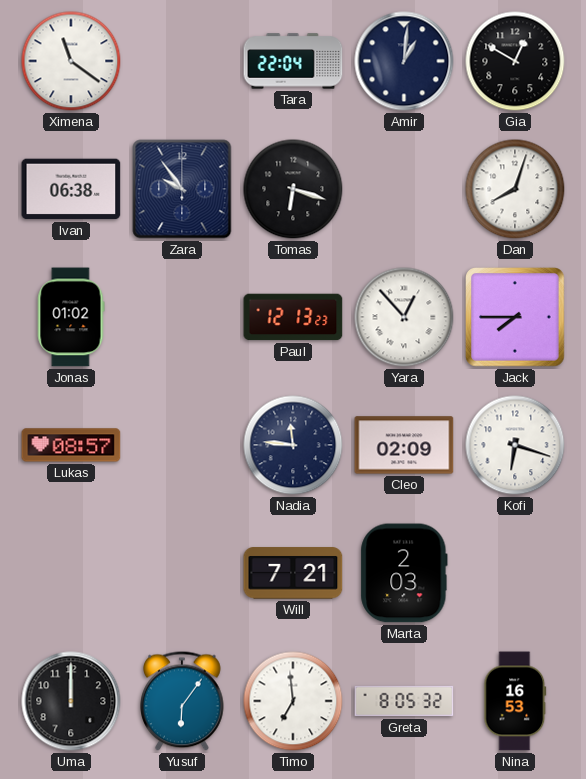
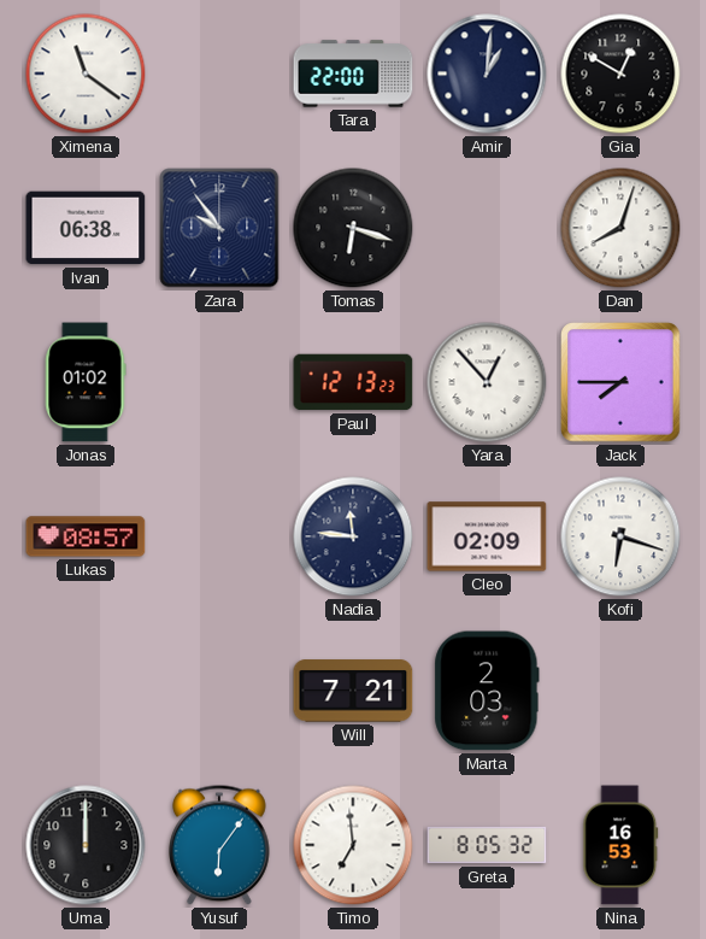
Tara: 22:04 -> 22:00
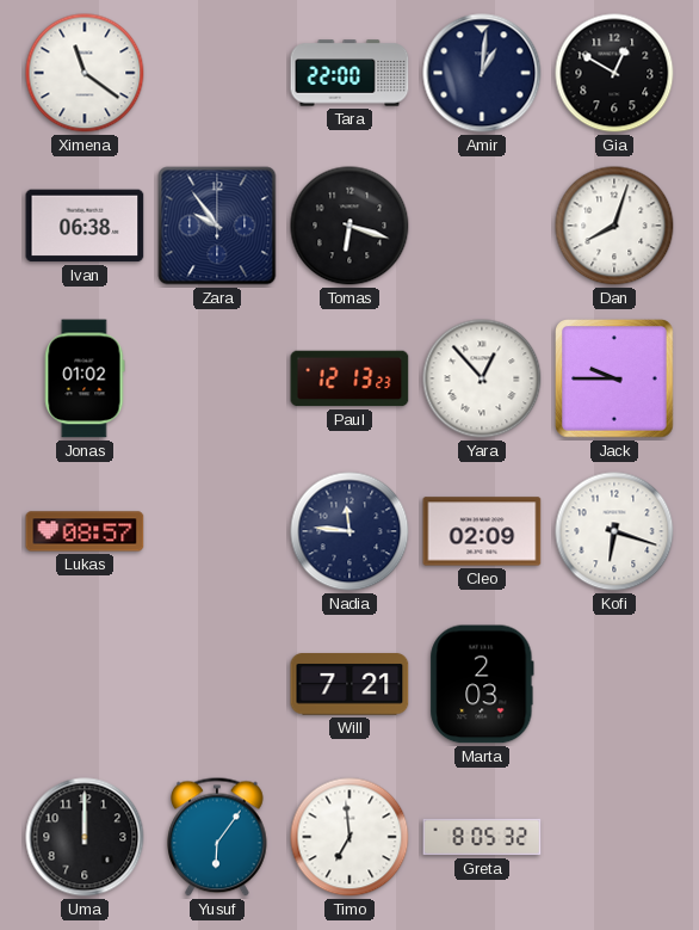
Jack: 7:45 -> 9:45
Nina: 16:53 -> none
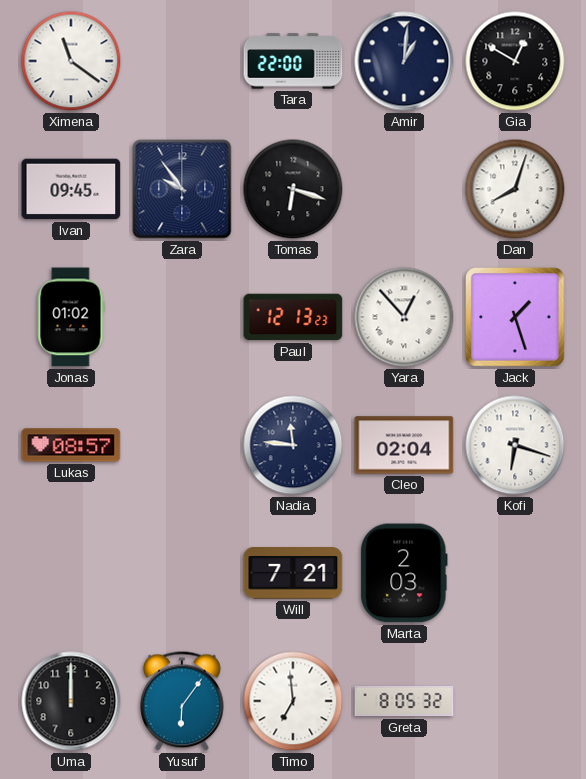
Ivan: 06:38 -> 09:45
Jack: 9:45 -> 1:27
Cleo: 02:09 -> 02:04
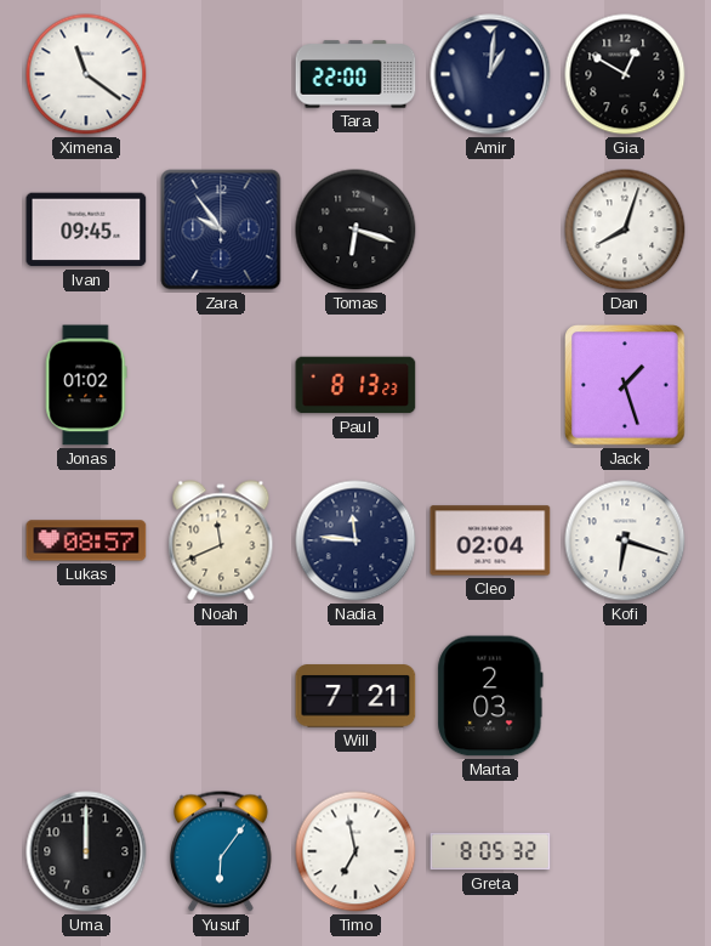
Paul: 12:13 -> 8:13
Yara: 12:53 -> none
Noah: none -> 11:41
Timo: 6:59 -> 6:58
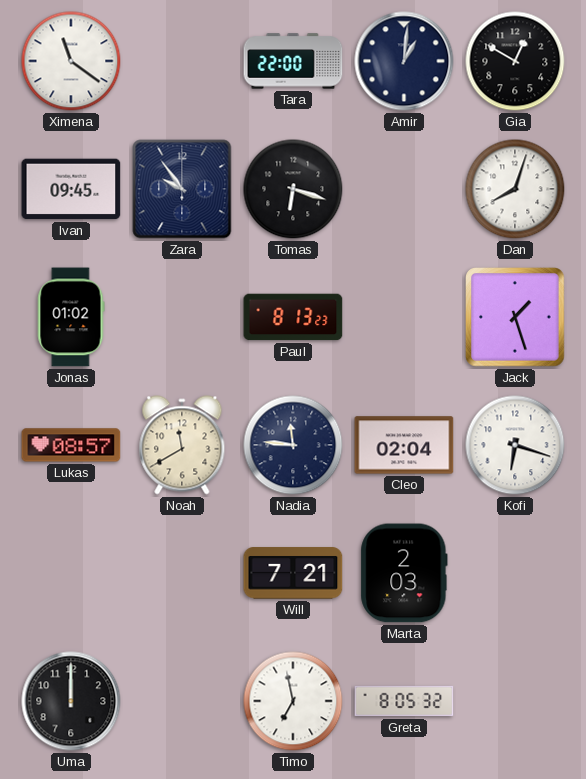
Noah: 11:41 -> 11:40
Yusuf: 6:06 -> none
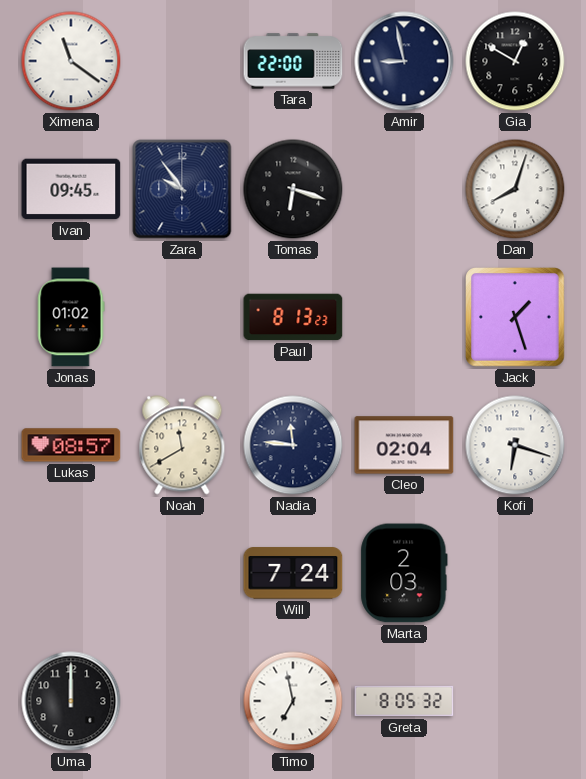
Amir: 1:01 -> 8:58
Will: 7:21 -> 7:24
